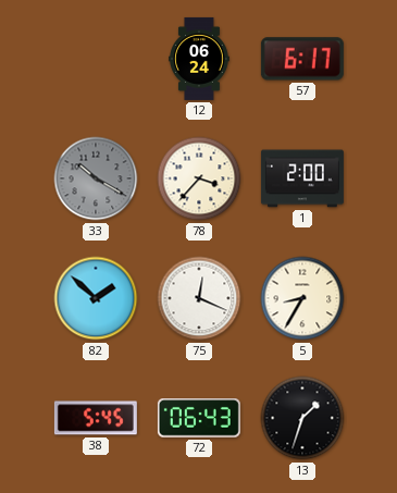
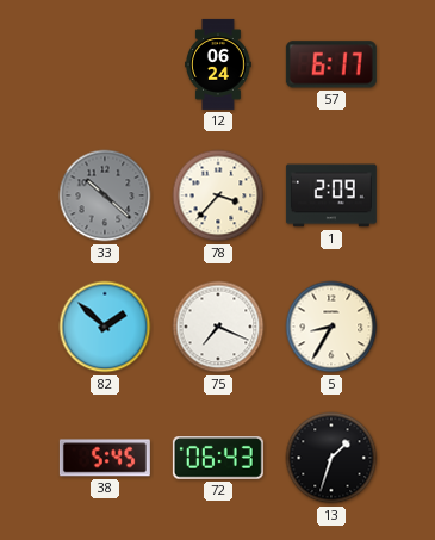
33: 10:20 -> 10:22
1: 2:00 -> 2:09
75: 12:19 -> 7:19
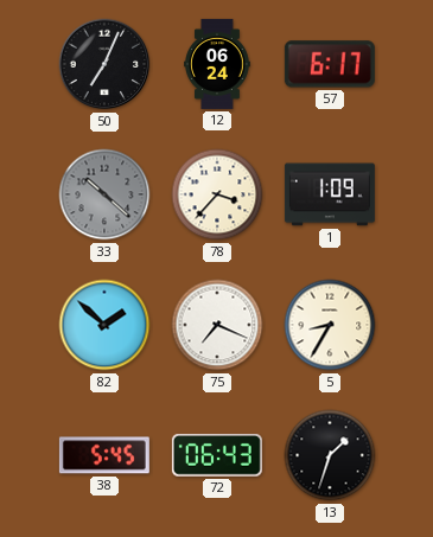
50: none -> 7:04
1: 2:09 -> 1:09
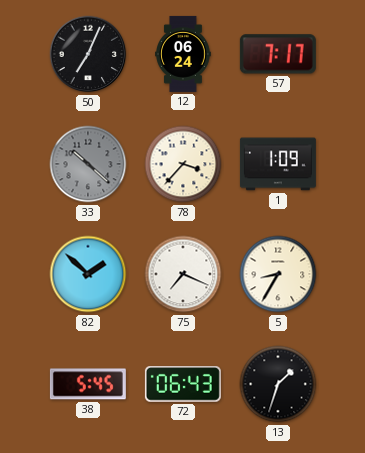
57: 6:17 -> 7:17
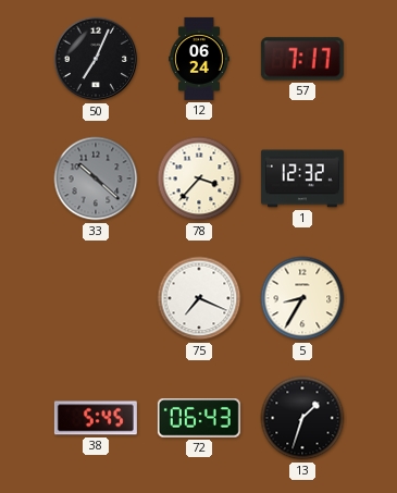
1: 1:09 -> 12:32
82: 1:52 -> none
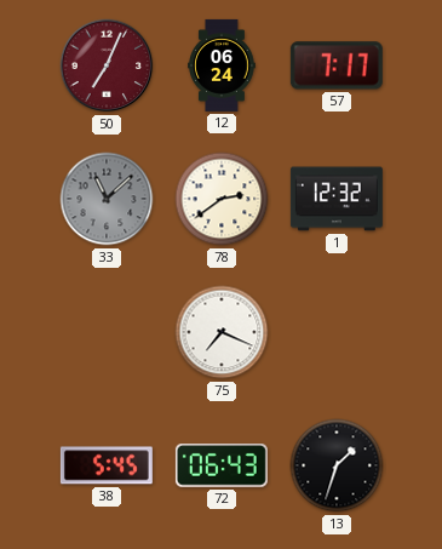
50 dial: black -> burgundy
33: 10:22 -> 11:08
78: 3:37 -> 2:39
5: 8:35 -> none
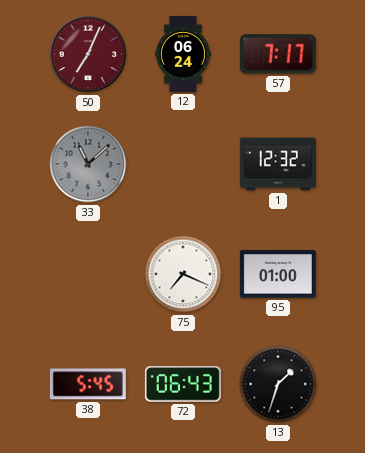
78: 2:39 -> none
95: none -> 01:00
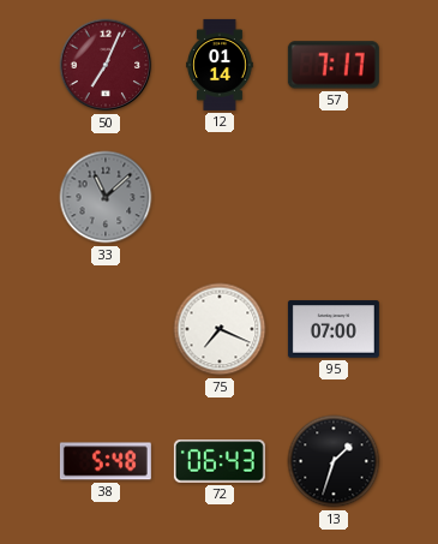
12: 06:24 -> 01:14
1: 12:32 -> none
95: 01:00 -> 07:00
38: 5:45 -> 5:48
